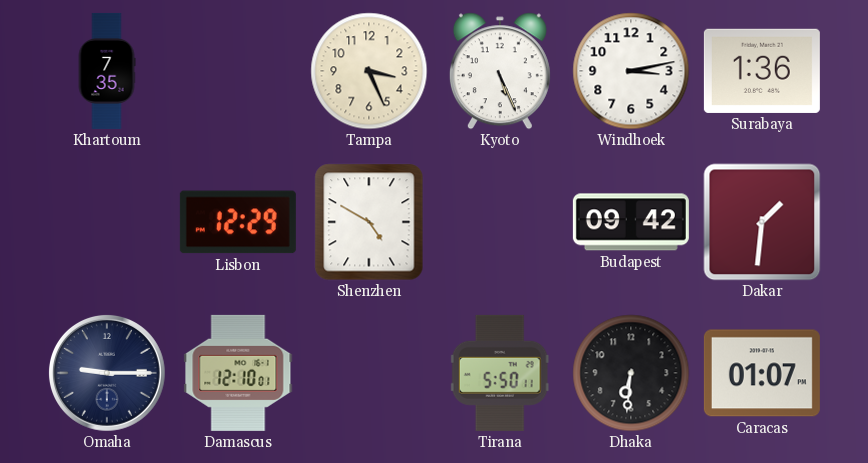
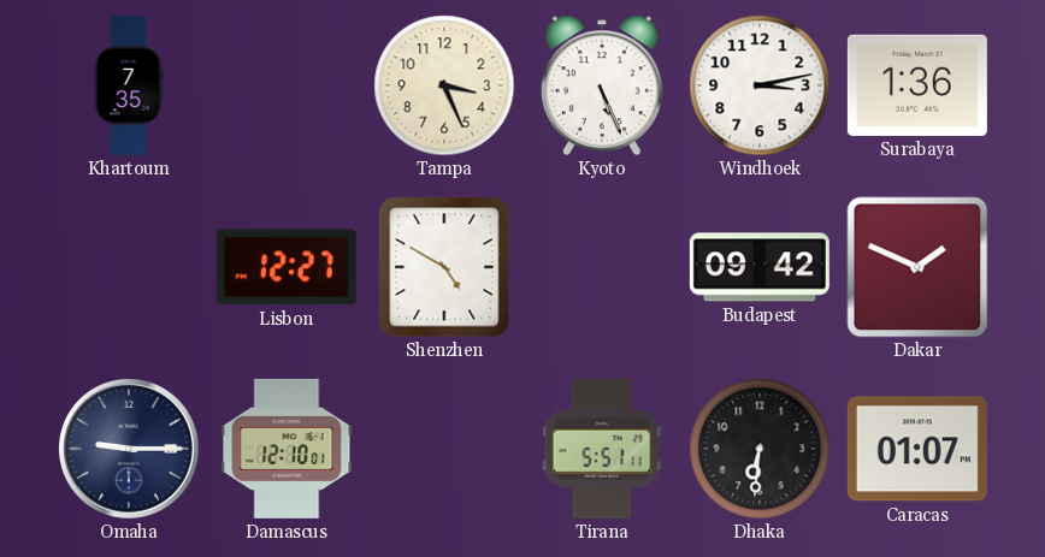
Lisbon: 12:29 -> 12:27
Dakar: 1:31 -> 1:49
Tirana: 5:50 -> 5:51
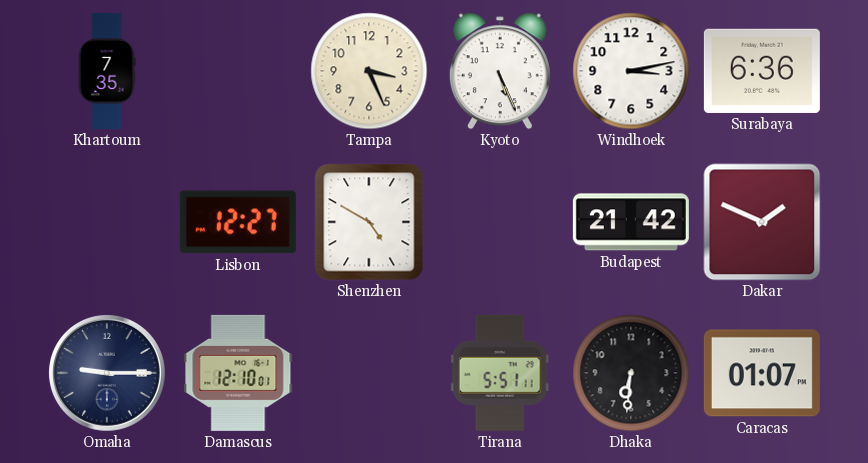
Surabaya: 1:36 -> 6:36
Budapest: 09:42 -> 21:42
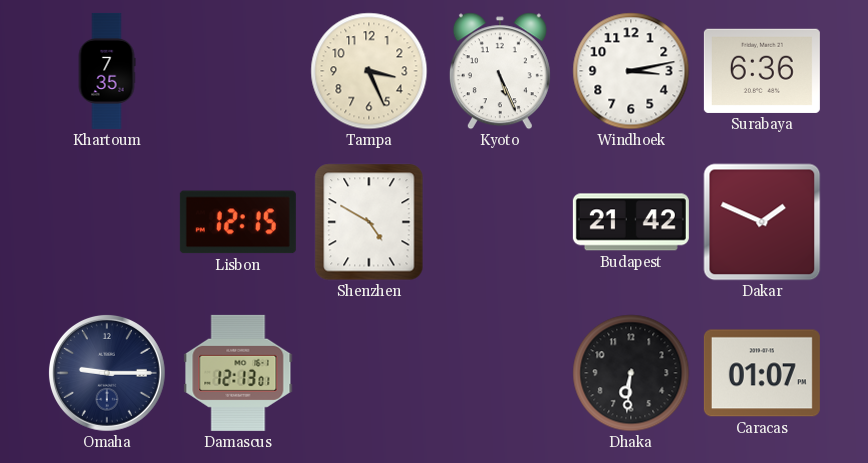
Lisbon: 12:27 -> 12:15
Damascus: 12:10 -> 12:13
Tirana: 5:51 -> none
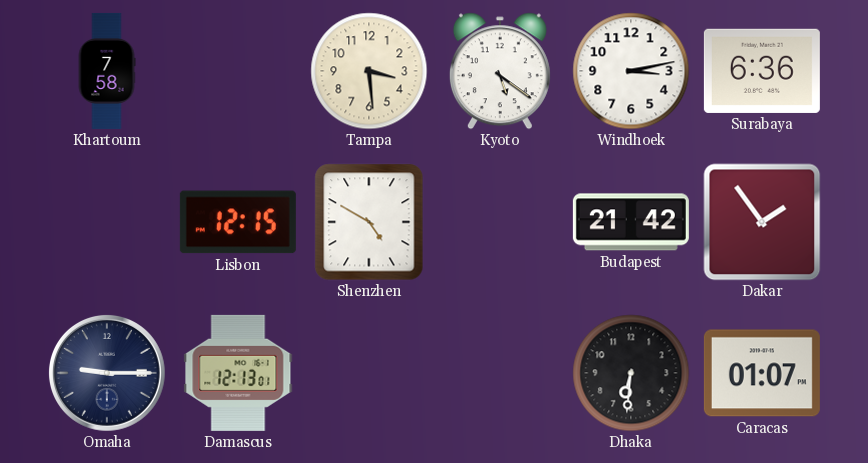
Khartoum: 7:35 -> 7:58
Tampa: 3:26 -> 3:29
Kyoto: 5:26 -> 5:21
Dakar: 1:49 -> 1:54
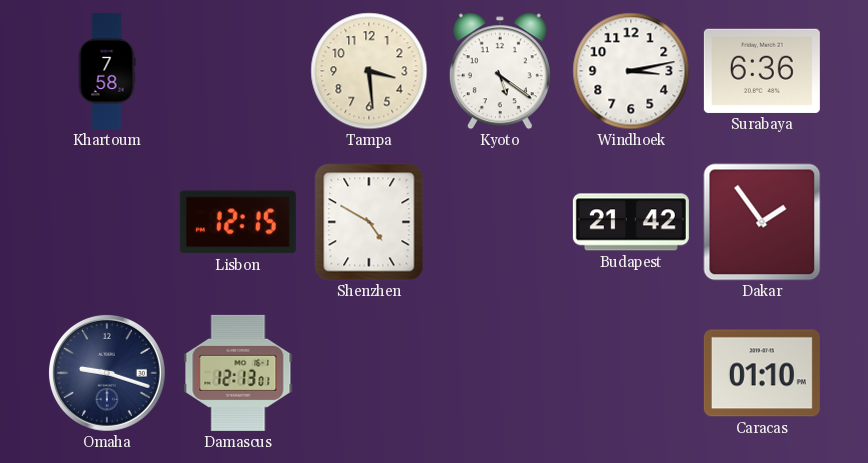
Omaha: 9:15 -> 9:18
Dhaka: 6:31 -> none
Caracas: 01:07 -> 01:10
